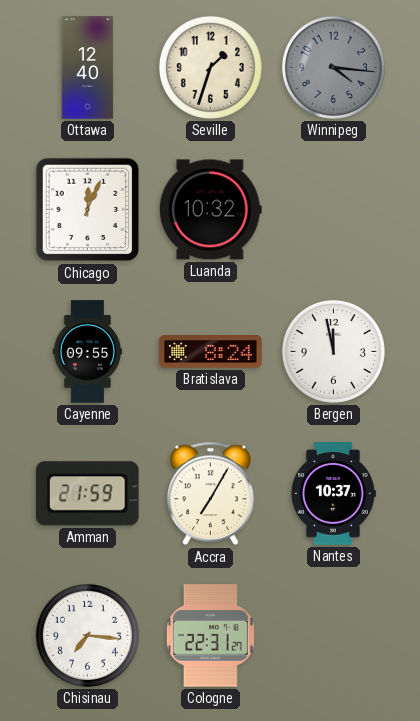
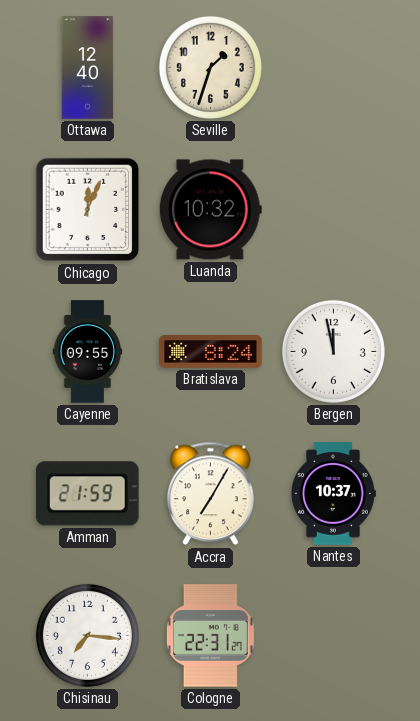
Winnipeg: 4:16 -> none
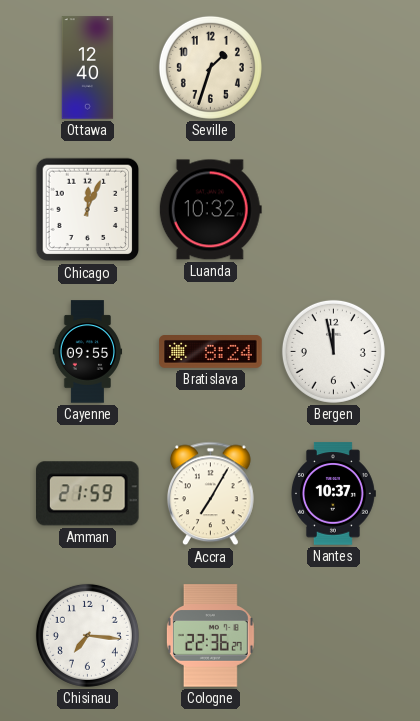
Cologne: 22:31 -> 22:36
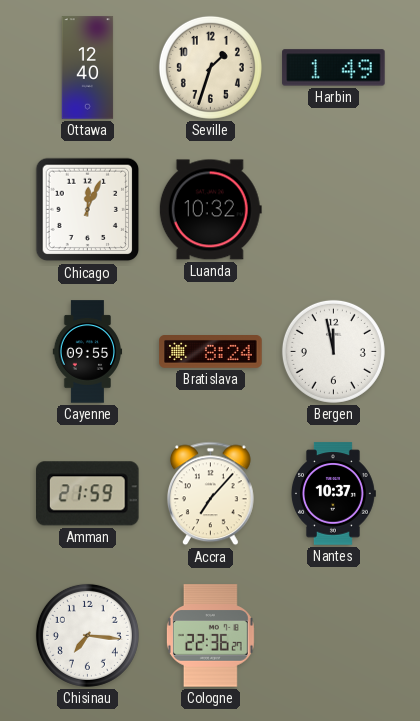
Harbin: none -> 1:49
Accra: 7:05 -> 7:07
